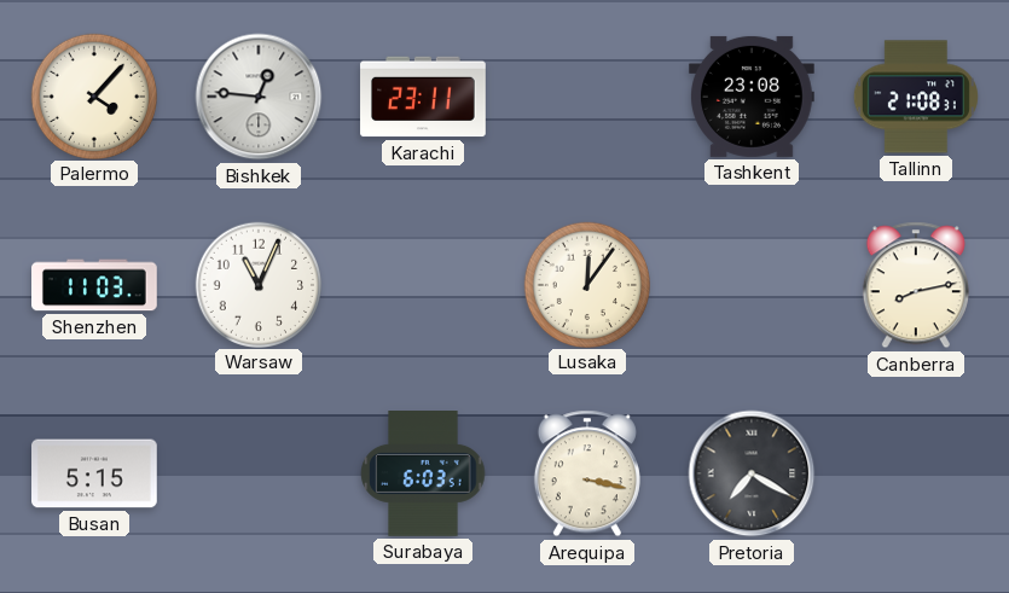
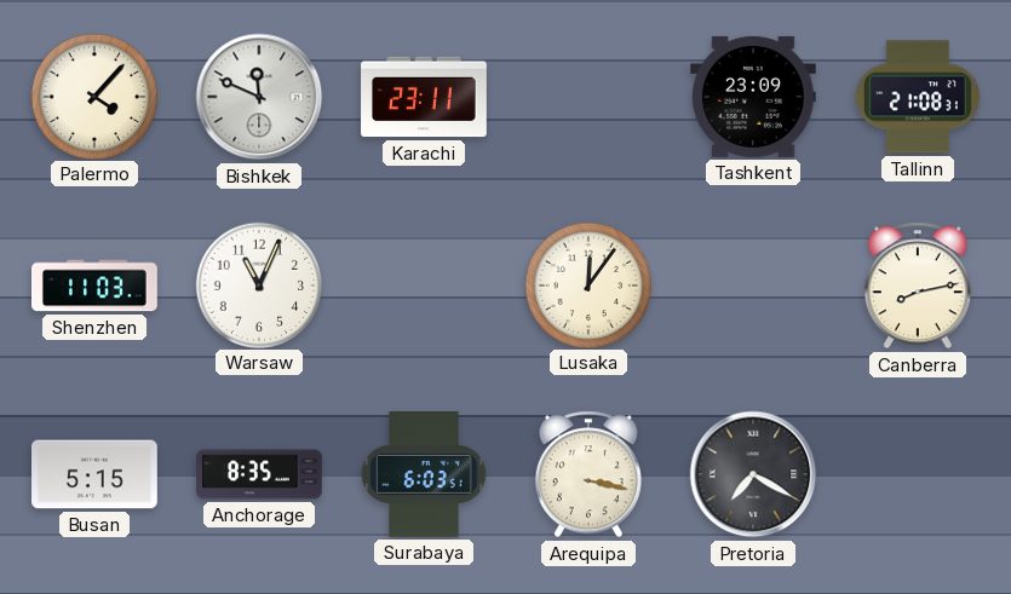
Bishkek: 12:46 -> 11:49
Tashkent: 23:08 -> 23:09
Anchorage: none -> 8:35
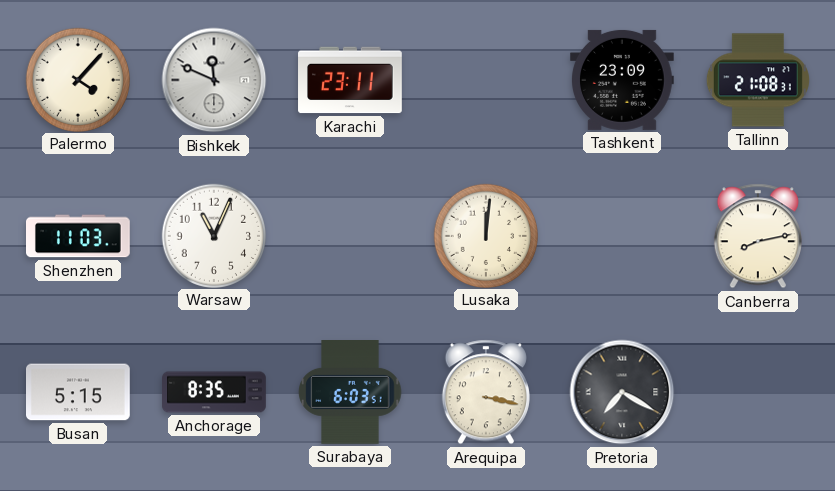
Lusaka: 12:06 -> 12:01
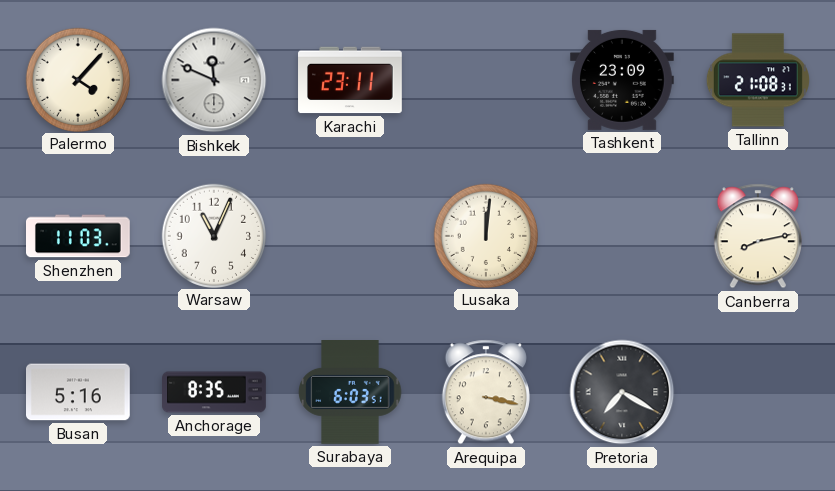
Busan: 5:15 -> 5:16
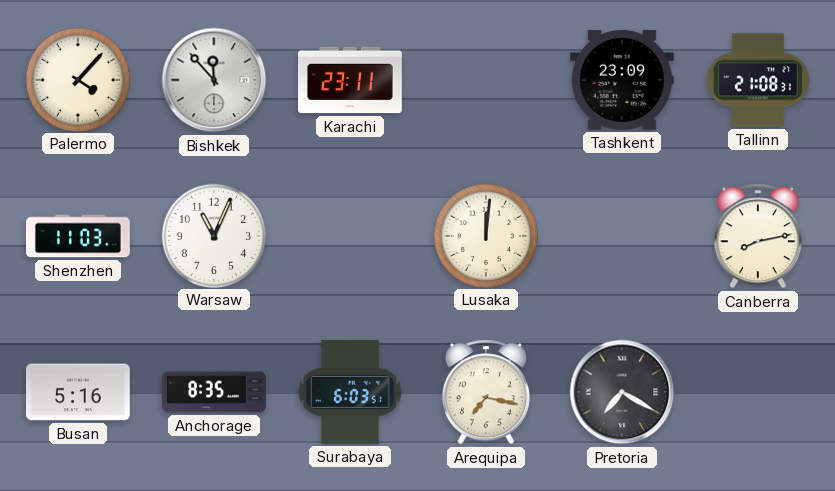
Bishkek: 11:49 -> 11:53
Arequipa: 3:17 -> 7:17
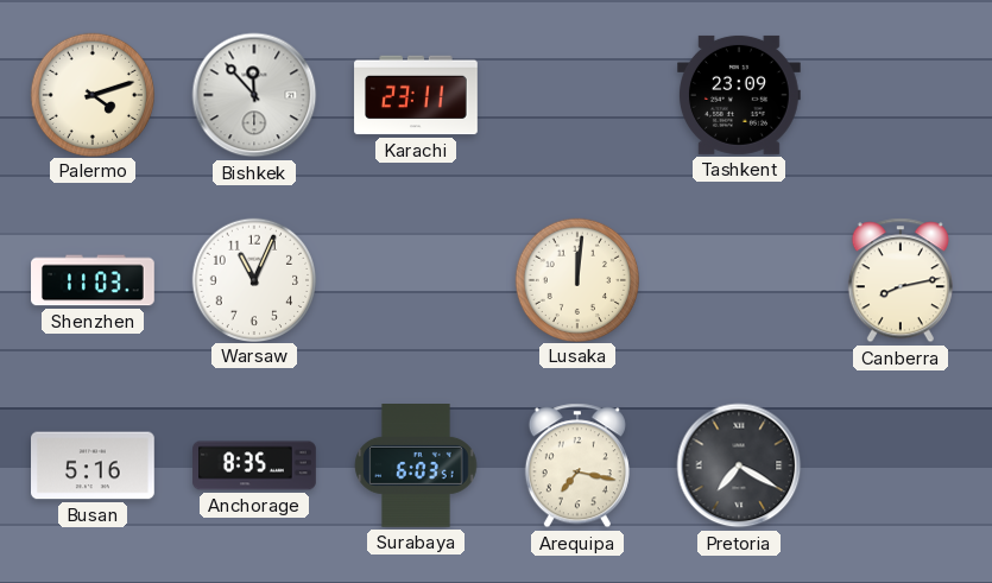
Palermo: 4:07 -> 4:12
Tallinn: 21:08 -> none
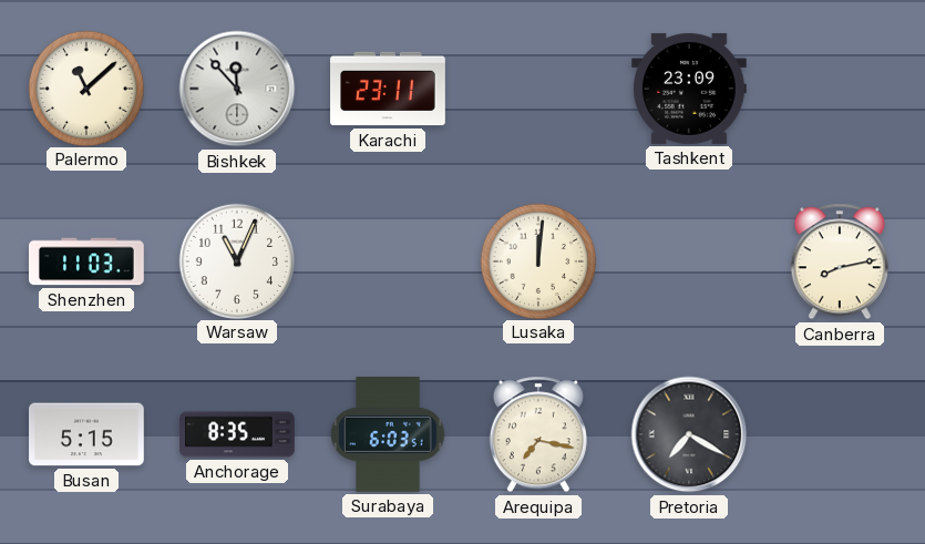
Palermo: 4:12 -> 11:08
Busan: 5:16 -> 5:15
